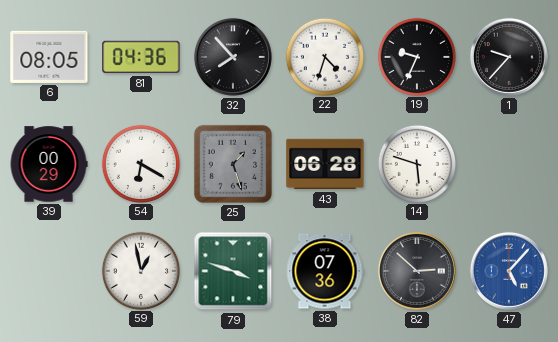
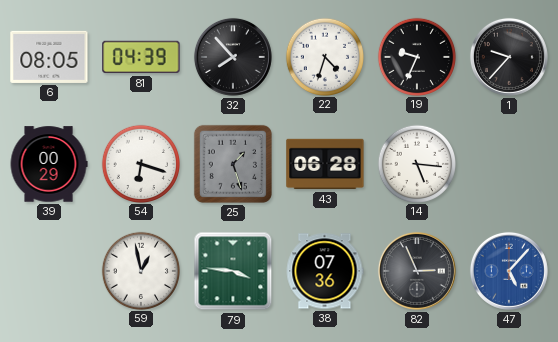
81: 04:36 -> 04:39
54: 6:20 -> 6:18
14: 5:48 -> 5:16
79: 3:48 -> 3:46
82: 2:52 -> 2:56
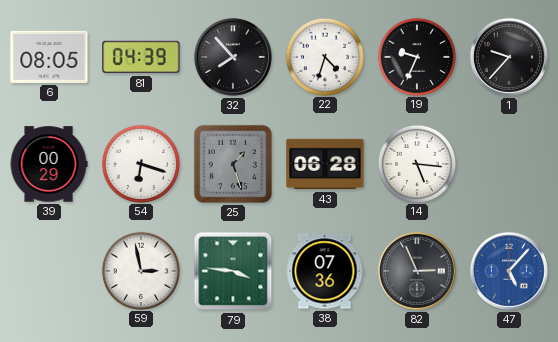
59: 12:58 -> 2:58
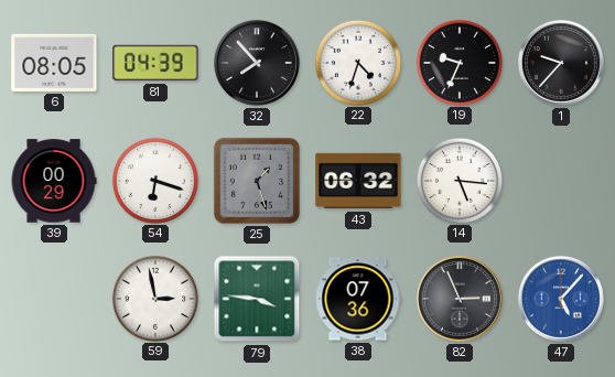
43: 06:28 -> 06:32
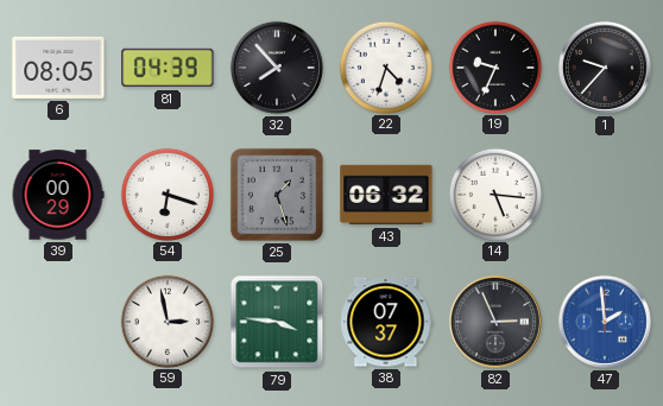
38: 07:36 -> 07:37
47: 5:07 -> 1:59
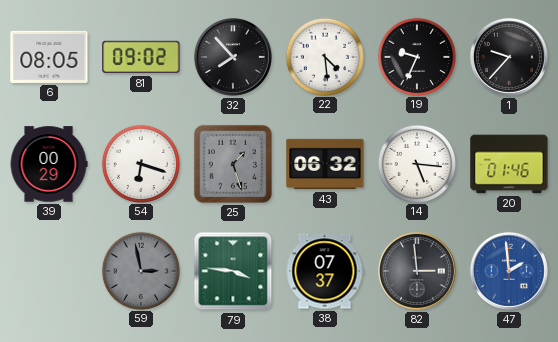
81: 04:39 -> 09:02
22: 4:33 -> 4:29
20: none -> 01:46
59 dial: white -> grey
82: 2:56 -> 2:59
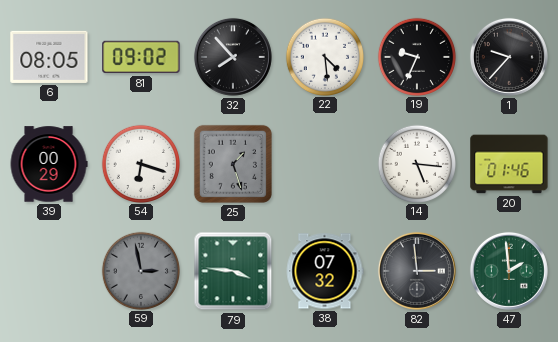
43: 06:32 -> none
38: 07:37 -> 07:32
47 dial: blue -> green
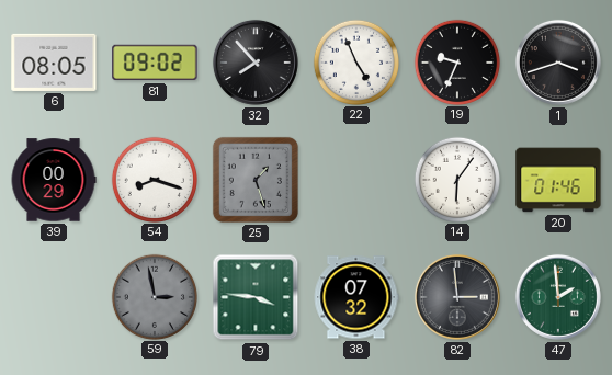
22: 4:29 -> 4:56
1: 9:37 -> 3:42
54: 6:18 -> 8:18
14: 5:16 -> 6:06
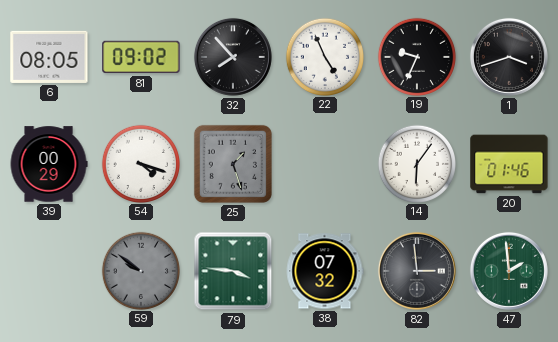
54: 8:18 -> 4:18
59: 2:58 -> 9:51
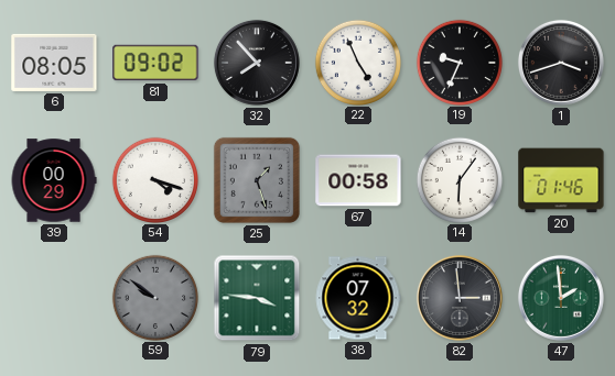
67: none -> 00:58
